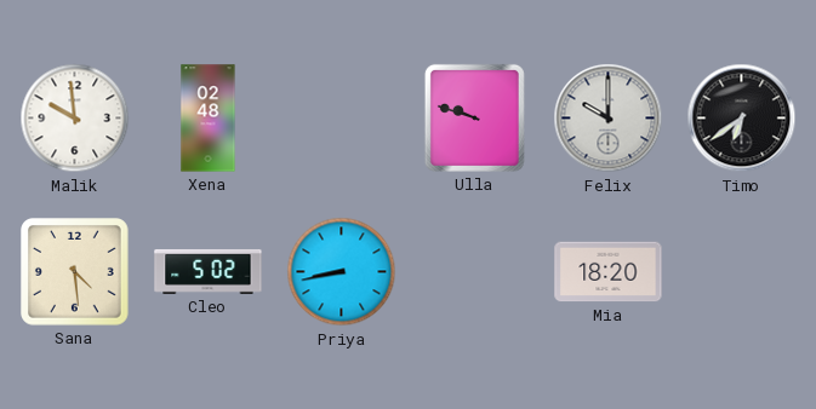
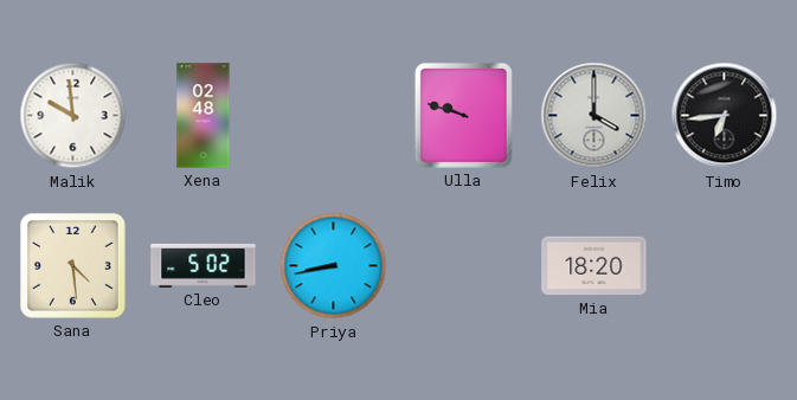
Felix: 10:00 -> 4:00
Timo: 6:39 -> 6:44
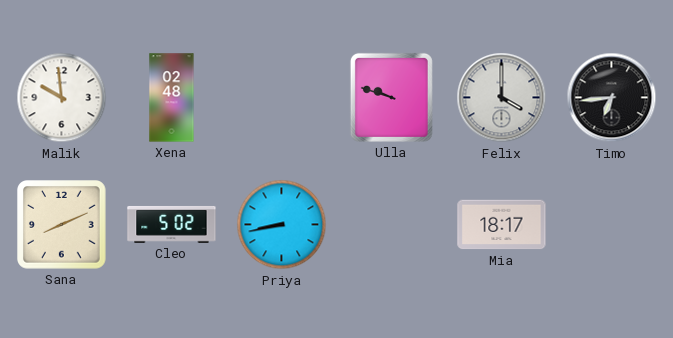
Sana: 4:29 -> 8:11
Mia: 18:20 -> 18:17
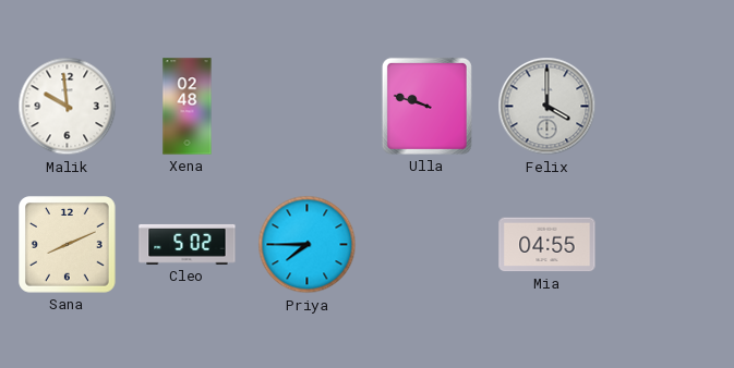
Timo: 6:44 -> none
Priya: 8:43 -> 7:45
Mia: 18:17 -> 04:55
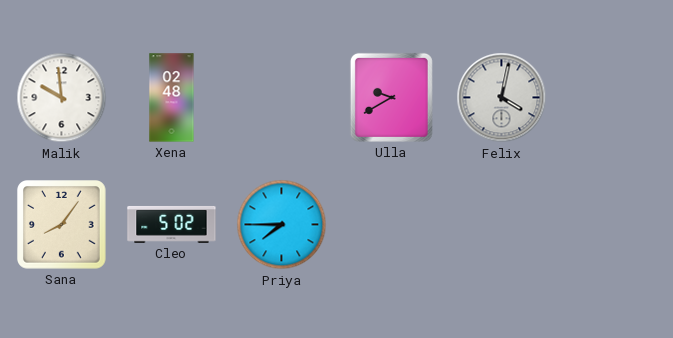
Ulla: 9:48 -> 9:40
Felix: 4:00 -> 4:02
Sana: 8:11 -> 8:06
Mia: 04:55 -> none
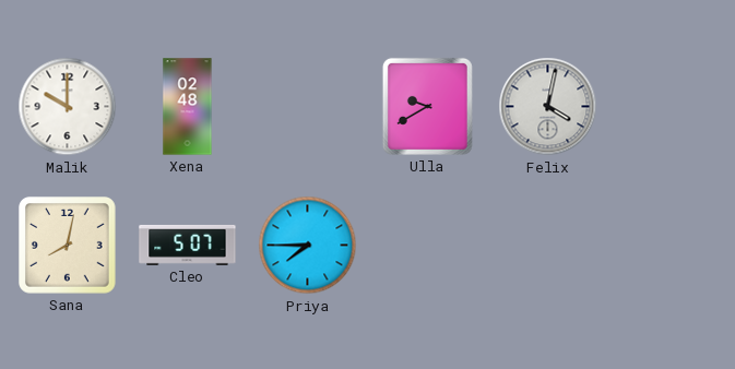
Malik: 9:59 -> 10:00
Sana: 8:06 -> 8:02
Cleo: 5:02 -> 5:07
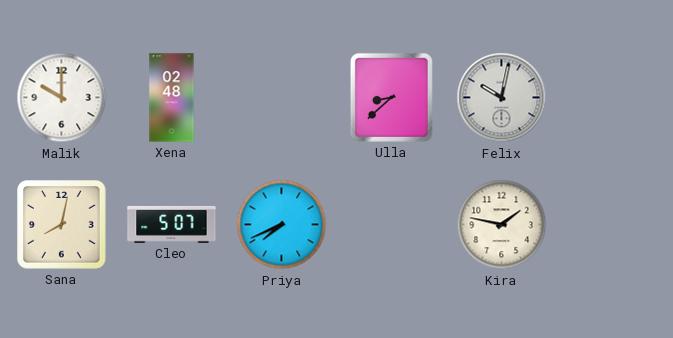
Ulla: 9:40 -> 8:38
Felix: 4:02 -> 10:02
Priya: 7:45 -> 7:41
Kira: none -> 1:47
